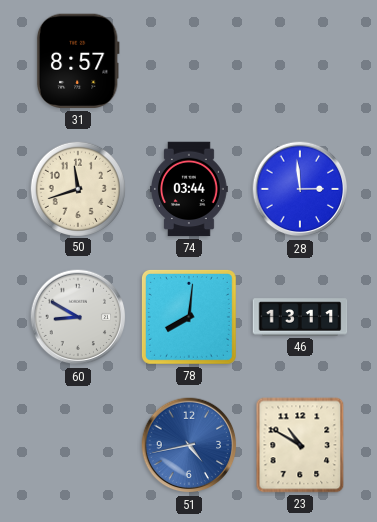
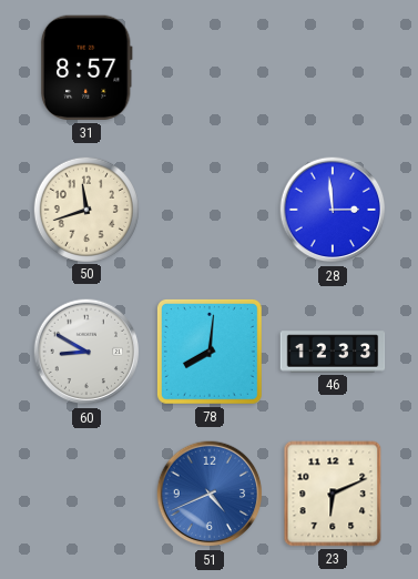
74: 03:44 -> none
46: 13:11 -> 12:33
51: 4:43 -> 4:41
23: 10:50 -> 6:11
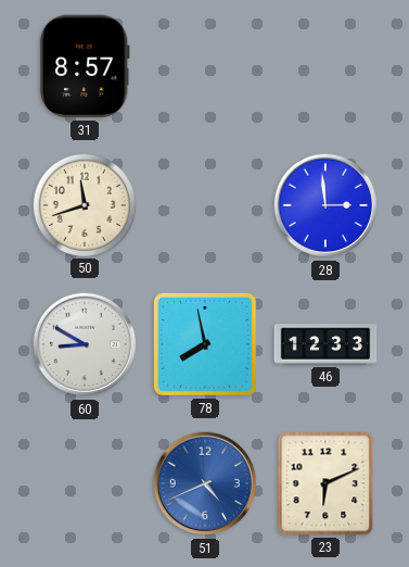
78: 8:01 -> 7:58
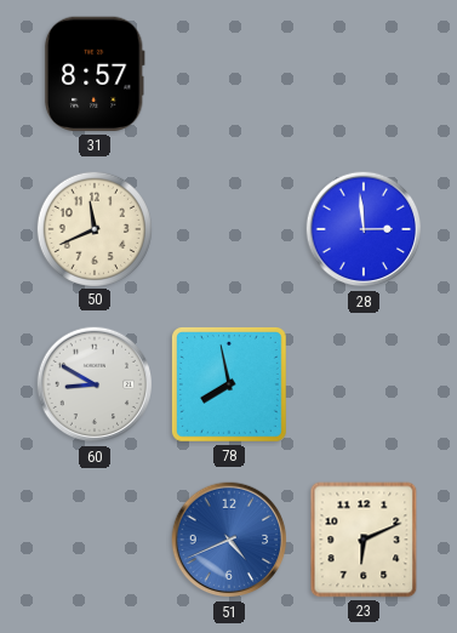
50: 11:42 -> 11:41
46: 12:33 -> none
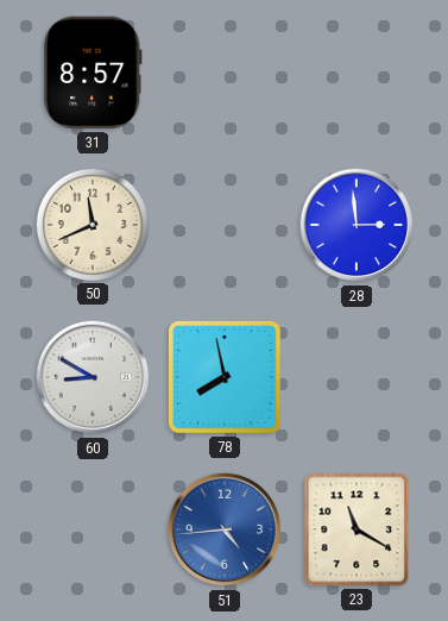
51: 4:41 -> 4:44
23: 6:11 -> 11:20
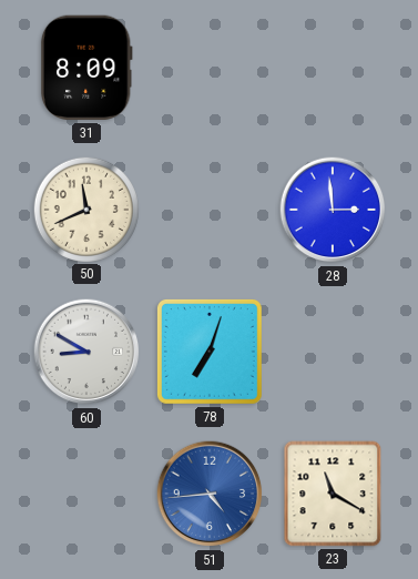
31: 8:57 -> 8:09
78: 7:58 -> 7:03
